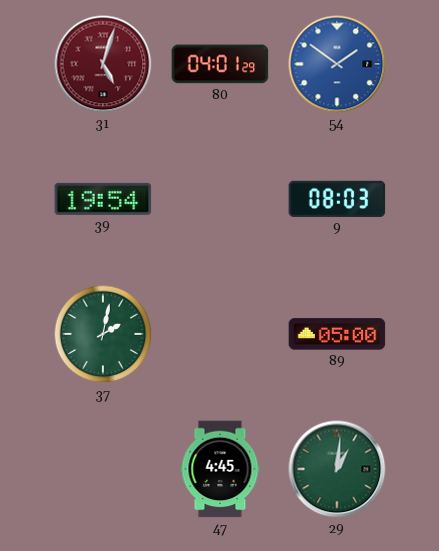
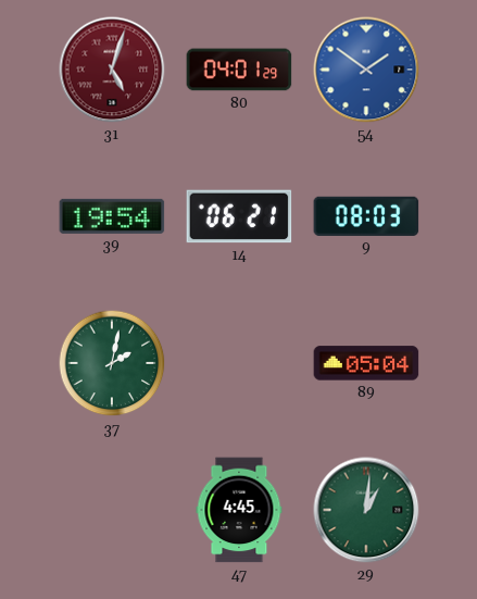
14: none -> 06:21
89: 05:00 -> 05:04
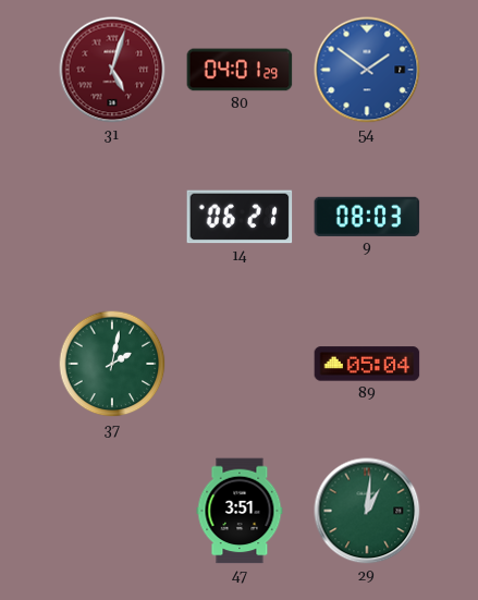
39: 19:54 -> none
47: 4:45 -> 3:51
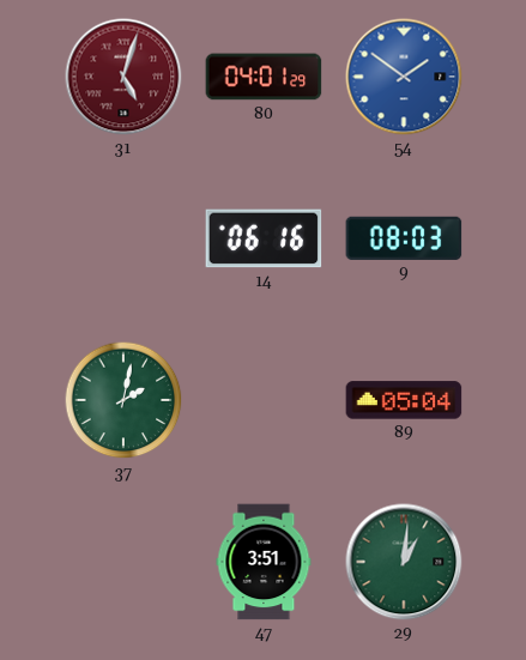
14: 06:21 -> 06:16
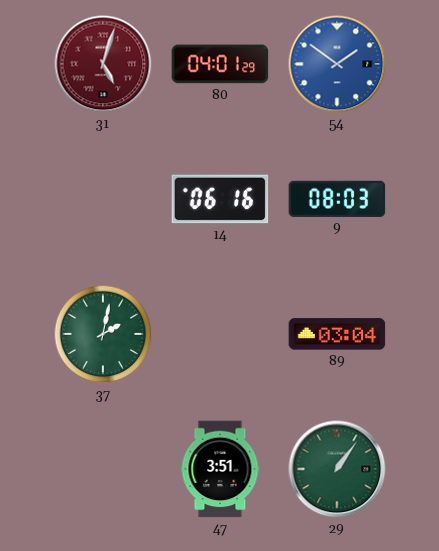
89: 05:04 -> 03:04
29: 1:01 -> 1:06
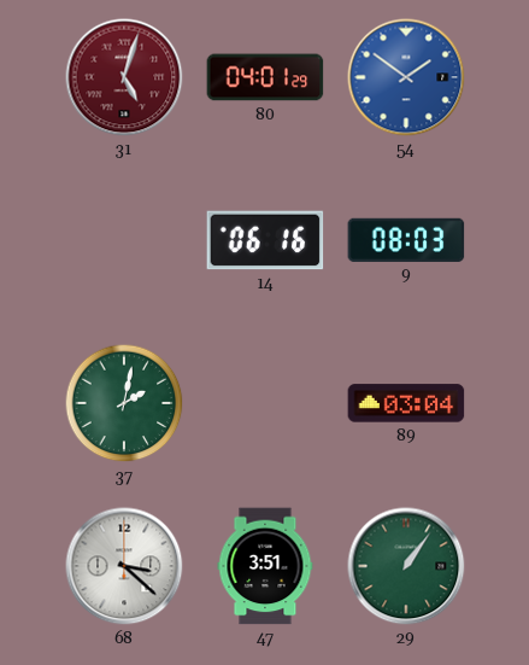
68: none -> 3:22
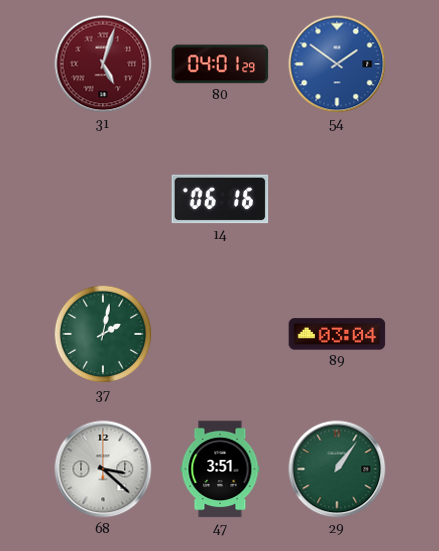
9: 08:03 -> none
